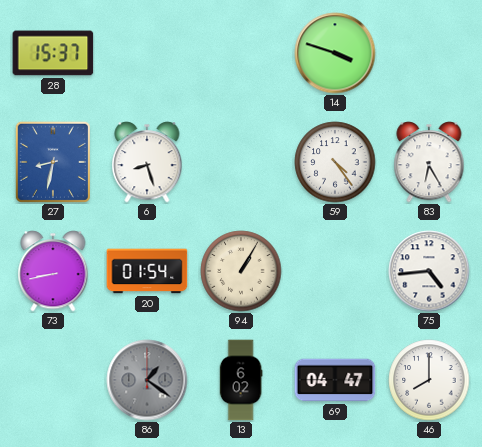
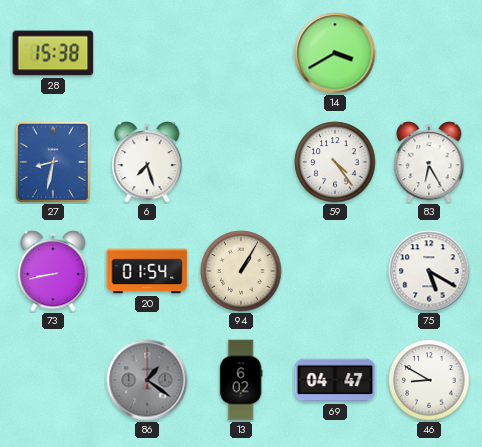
28: 15:37 -> 15:38
14: 3:48 -> 3:40
6: 8:27 -> 7:27
75: 4:44 -> 5:20
46: 8:00 -> 8:50
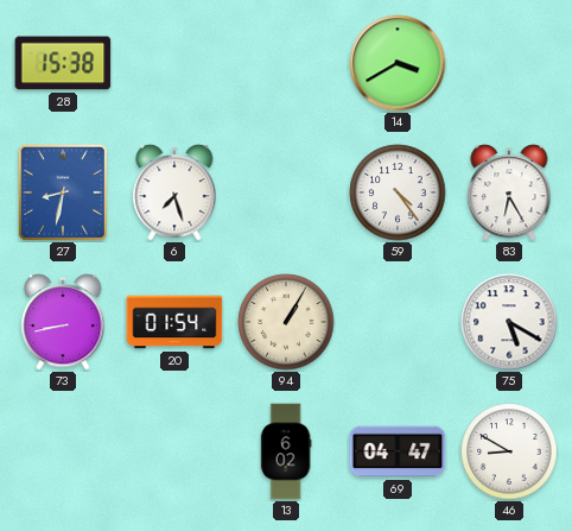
86: 1:21 -> none
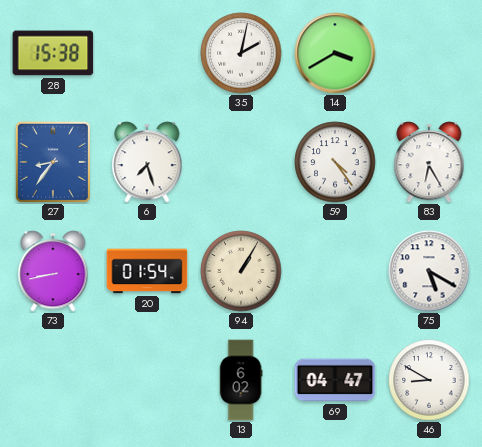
35: none -> 2:02
27: 8:32 -> 8:36
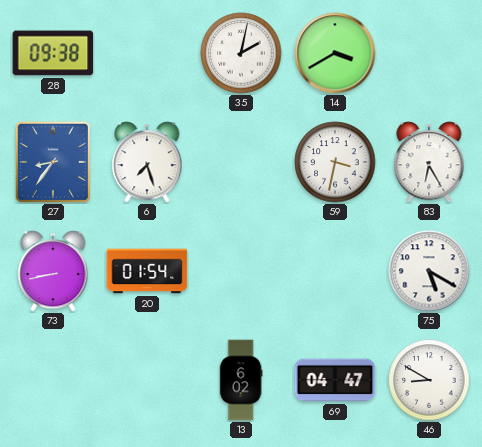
28: 15:38 -> 09:38
59: 4:24 -> 3:32
94: 1:05 -> none
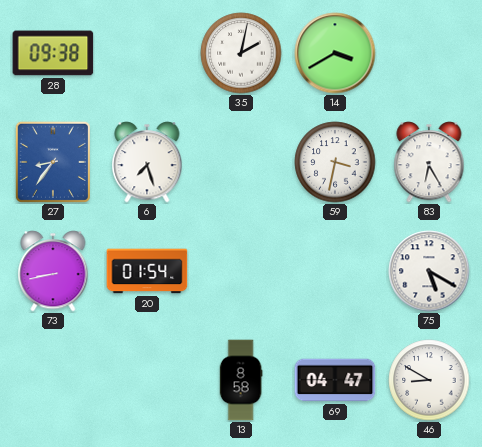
13: 6:02 -> 8:58
